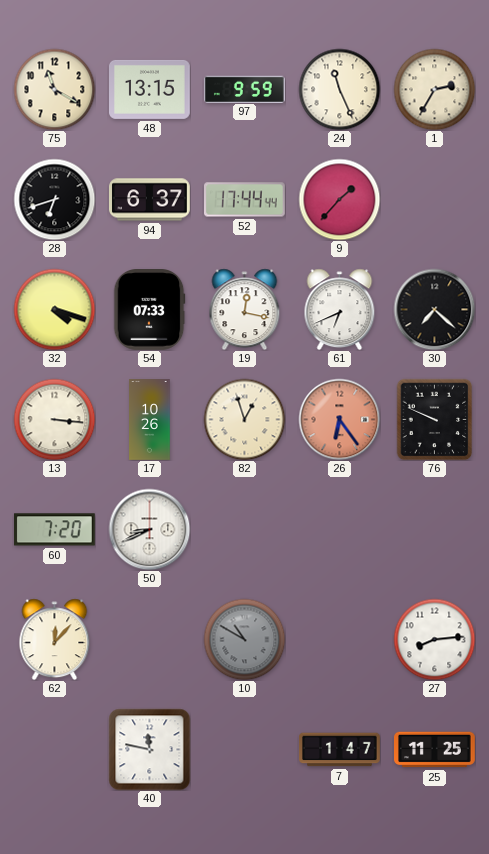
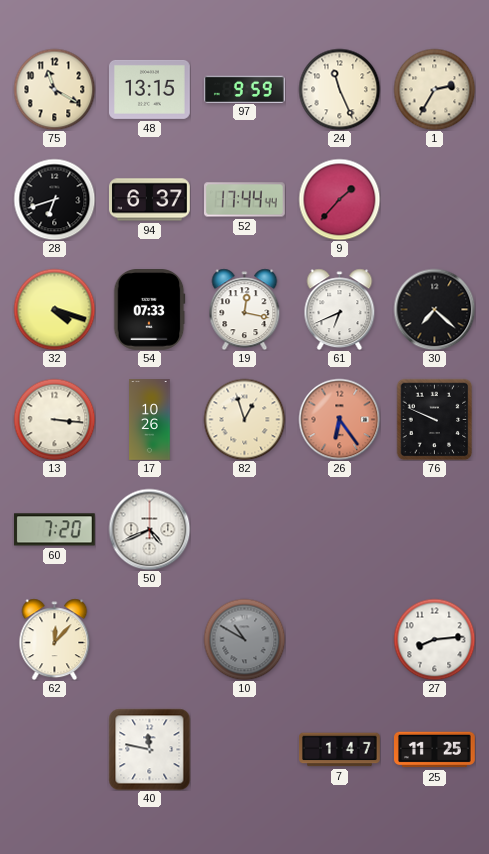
50: 8:41 -> 4:41
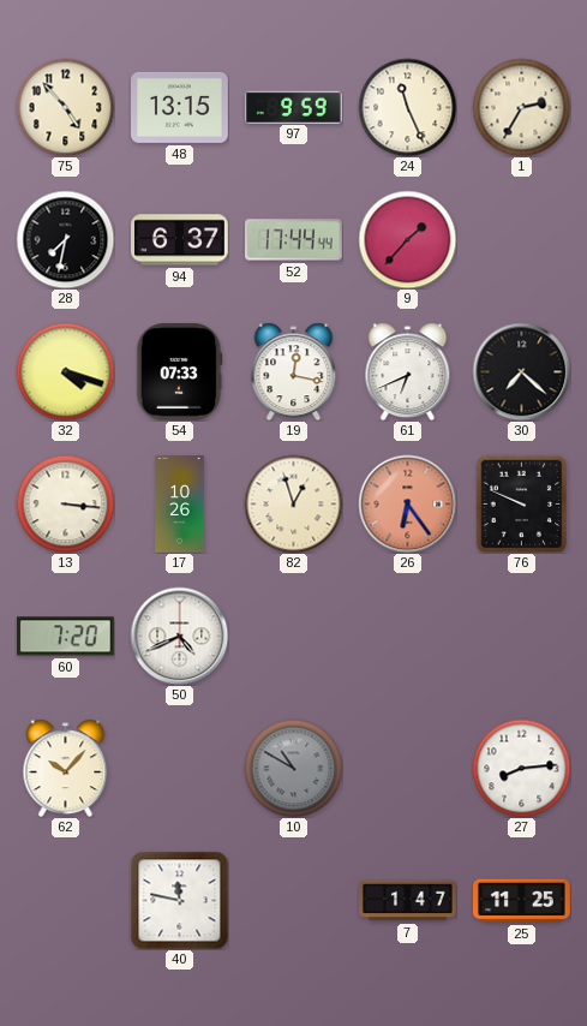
75: 11:20 -> 4:53
28: 6:42 -> 7:32
62: 12:07 -> 10:07
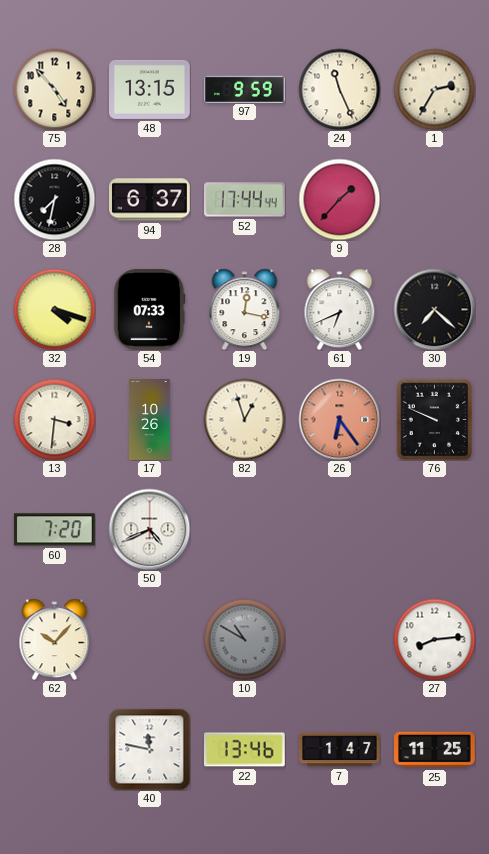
13: 3:16 -> 3:31
22: none -> 13:46
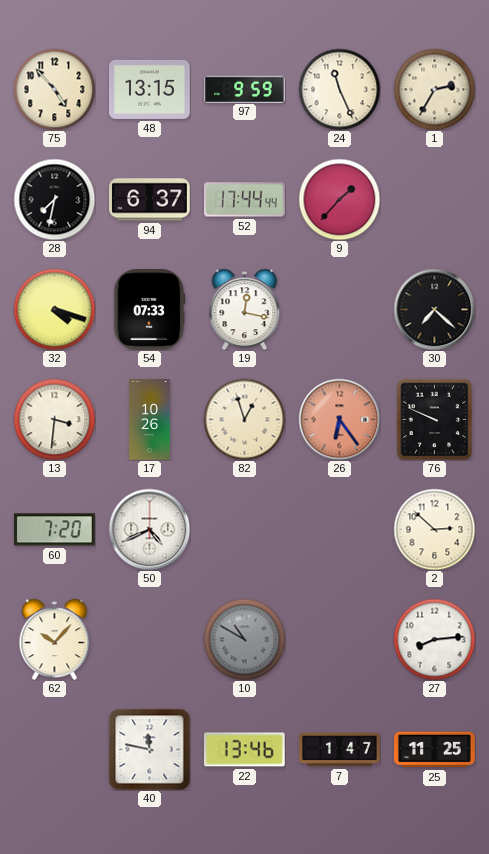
61: 6:41 -> none
2: none -> 2:52
